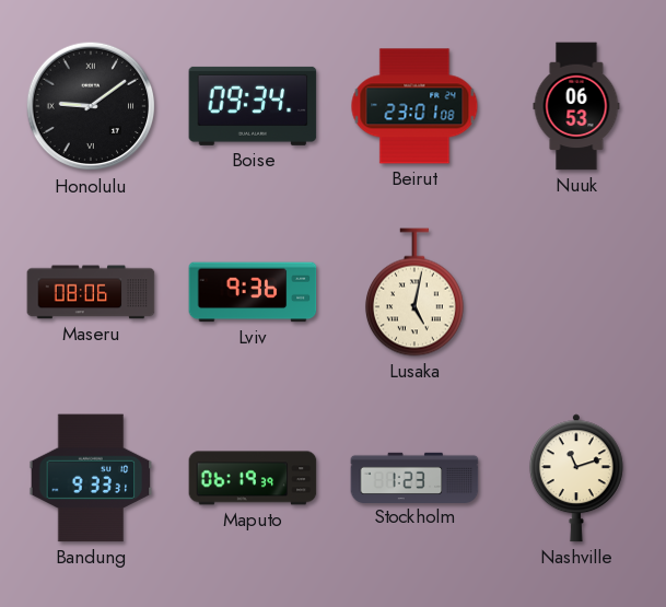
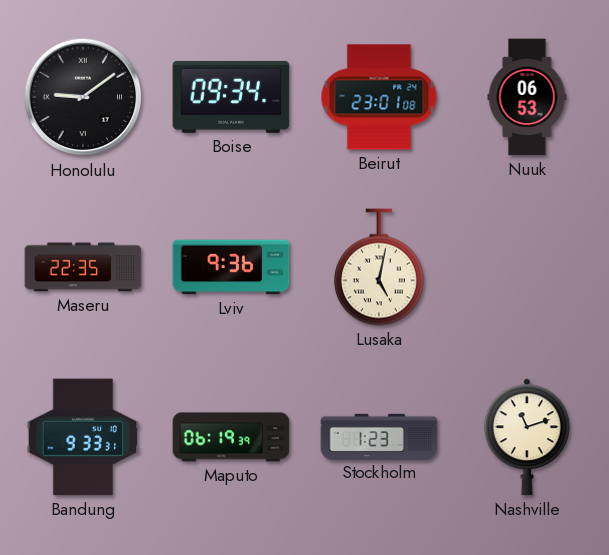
Maseru: 08:06 -> 22:35
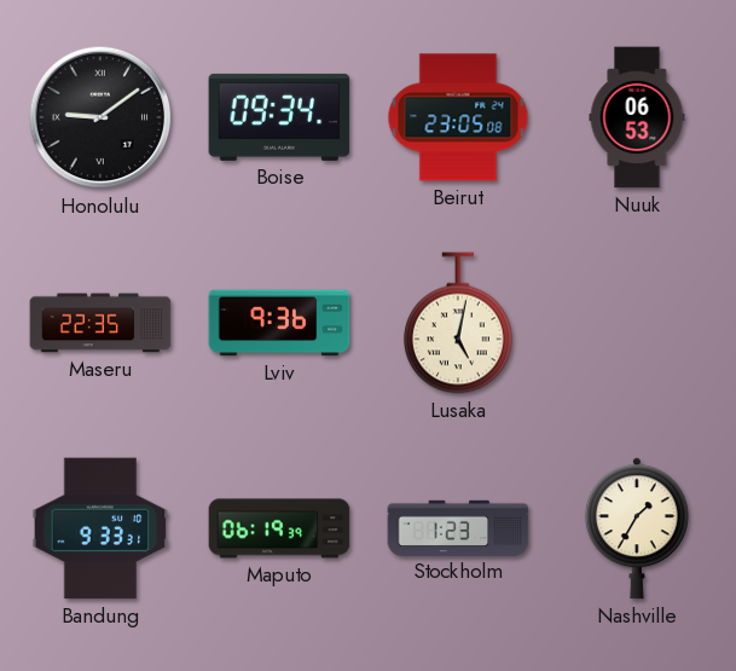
Beirut: 23:01 -> 23:05
Nashville: 11:12 -> 1:35
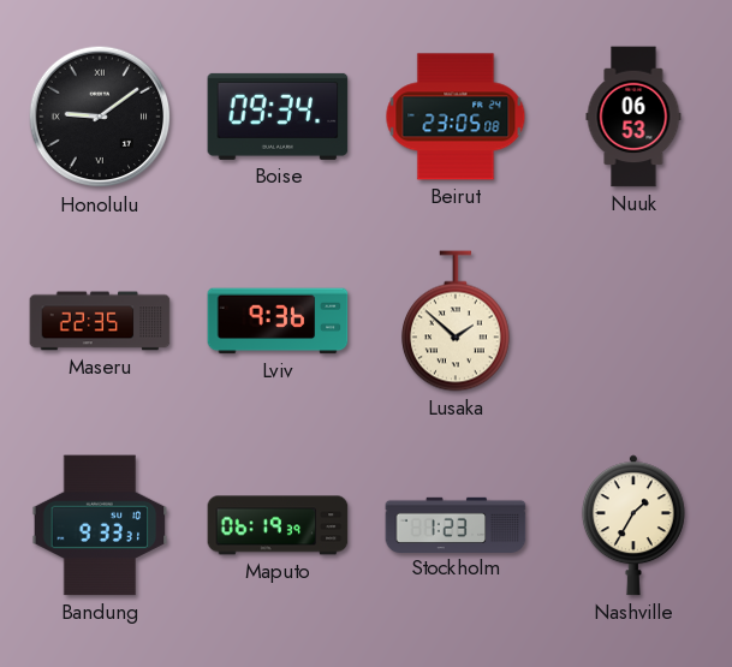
Lusaka: 5:02 -> 1:52
